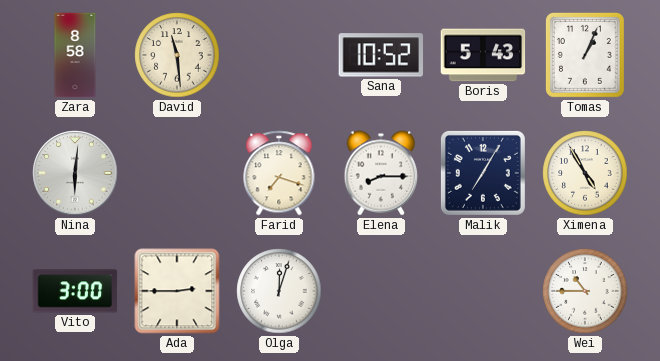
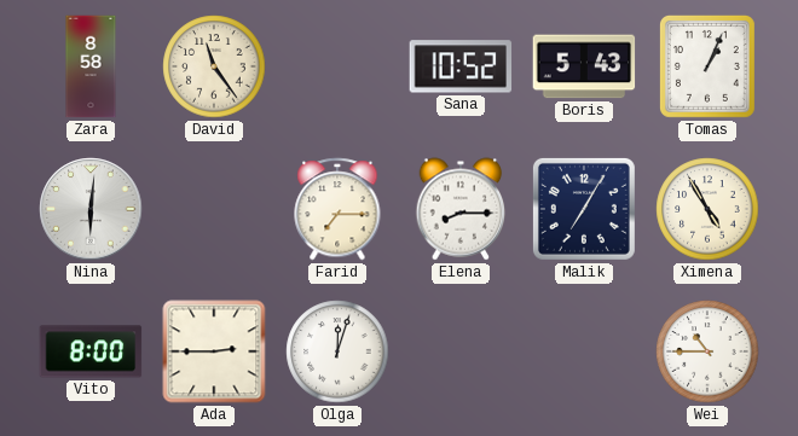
David: 11:29 -> 11:24
Farid: 7:18 -> 7:15
Vito: 3:00 -> 8:00
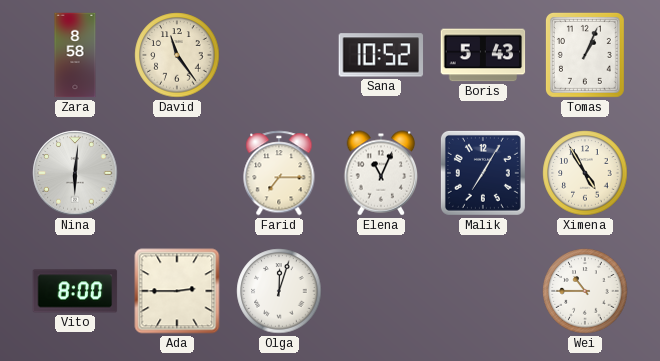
Elena: 8:15 -> 11:04
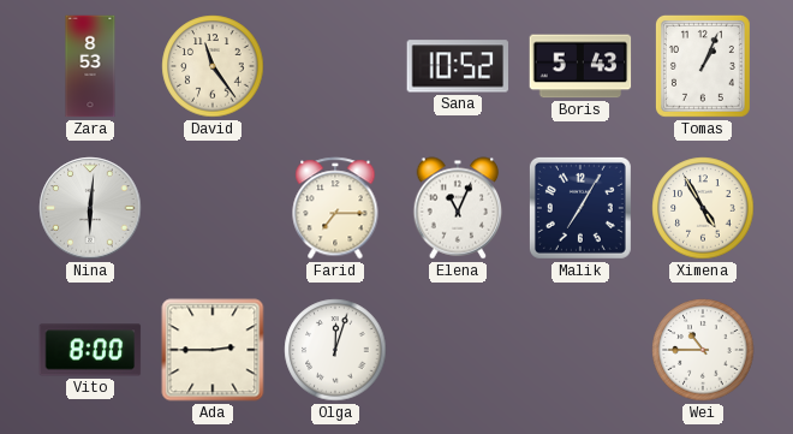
Zara: 8:58 -> 8:53
